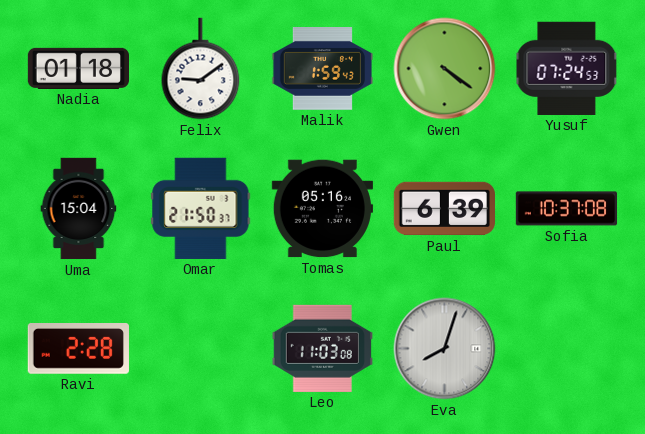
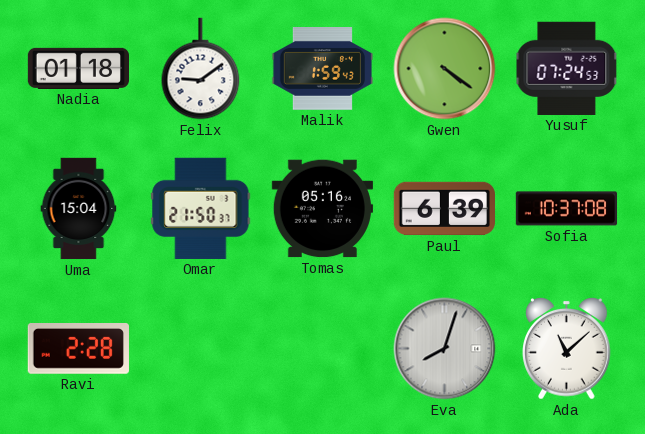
Leo: 11:03 -> none
Ada: none -> 11:08
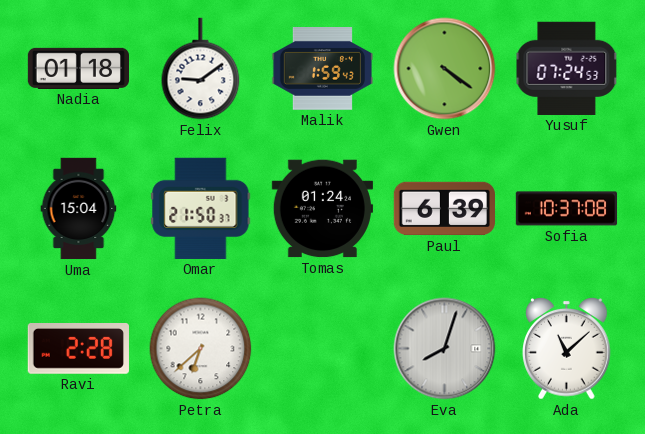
Tomas: 05:16 -> 01:24
Petra: none -> 6:38
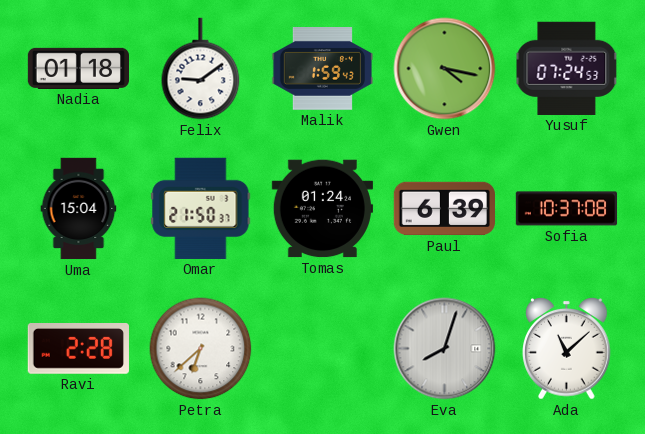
Gwen: 4:21 -> 4:17
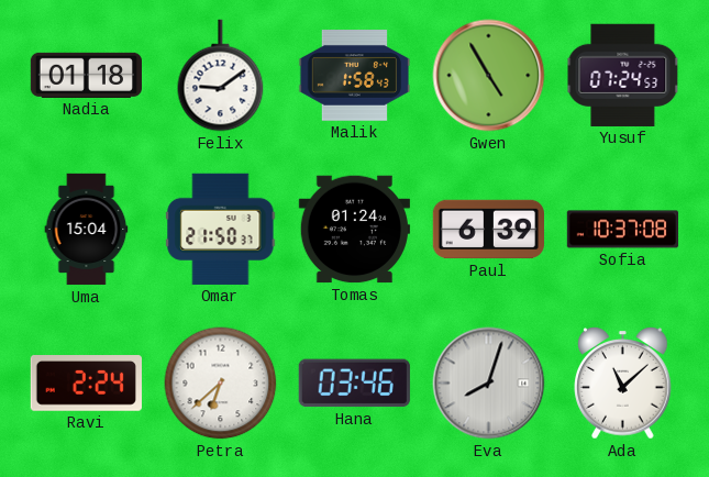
Malik: 1:59 -> 1:58
Gwen: 4:17 -> 4:55
Ravi: 2:28 -> 2:24
Hana: none -> 03:46
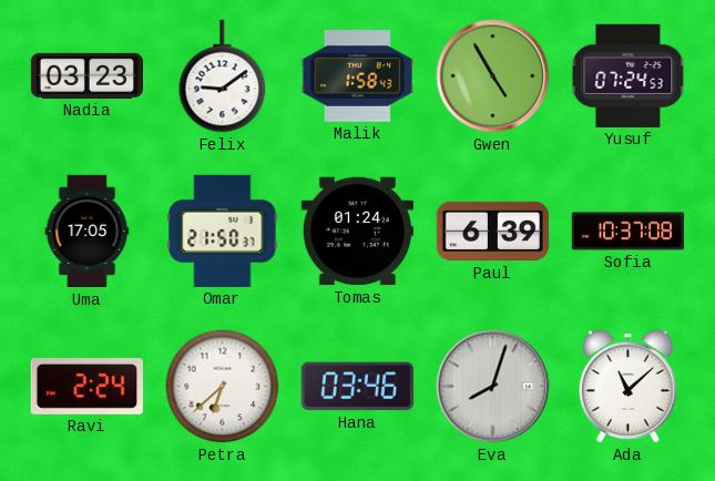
Nadia: 01:18 -> 03:23
Uma: 15:04 -> 17:05
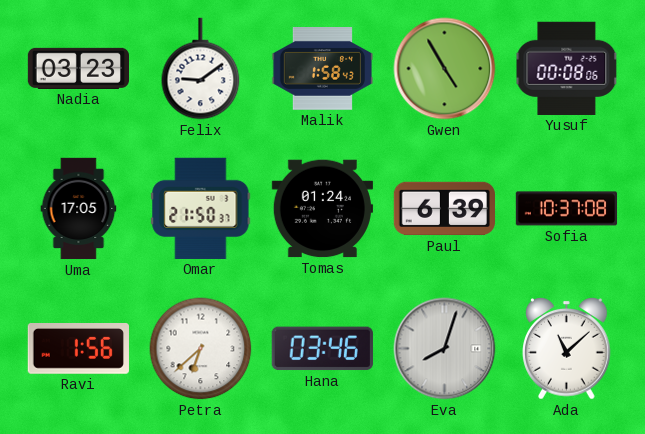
Yusuf: 07:24 -> 00:08
Ravi: 2:24 -> 1:56
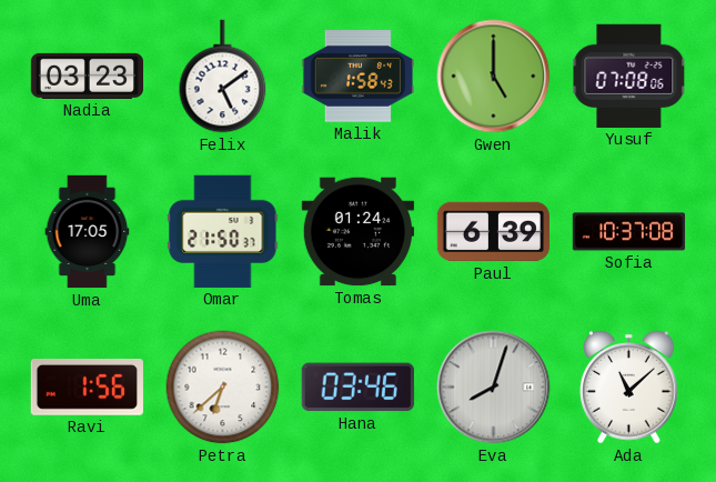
Felix: 9:09 -> 5:09
Gwen: 4:55 -> 5:00
Yusuf: 00:08 -> 07:08
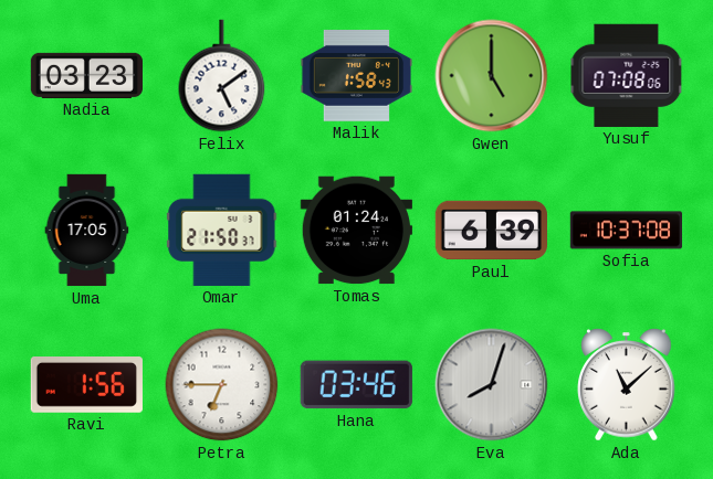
Petra: 6:38 -> 6:45
